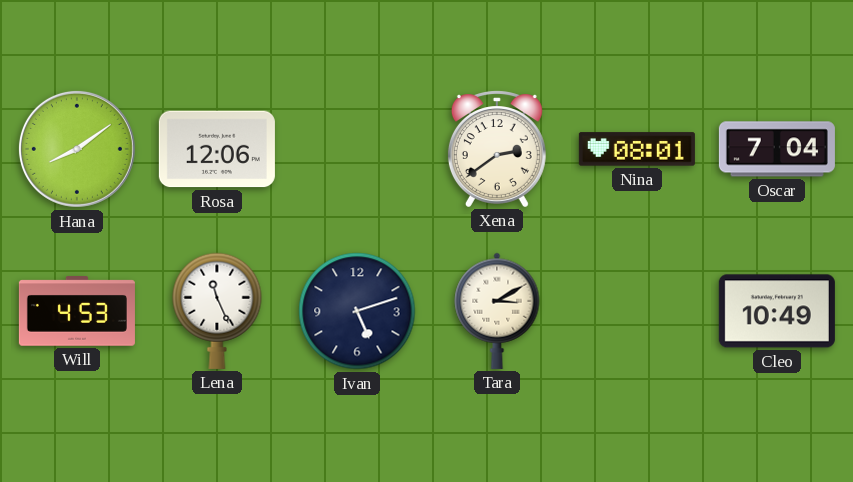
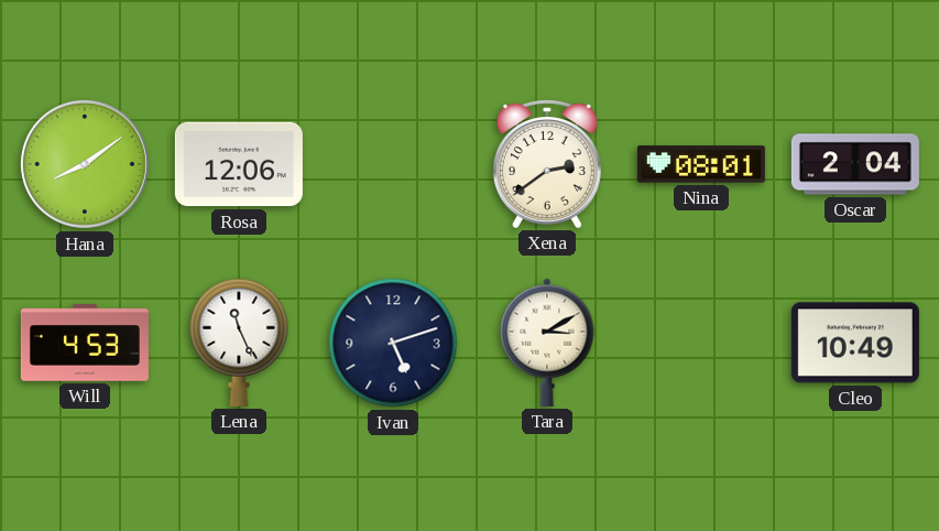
Oscar: 7:04 -> 2:04
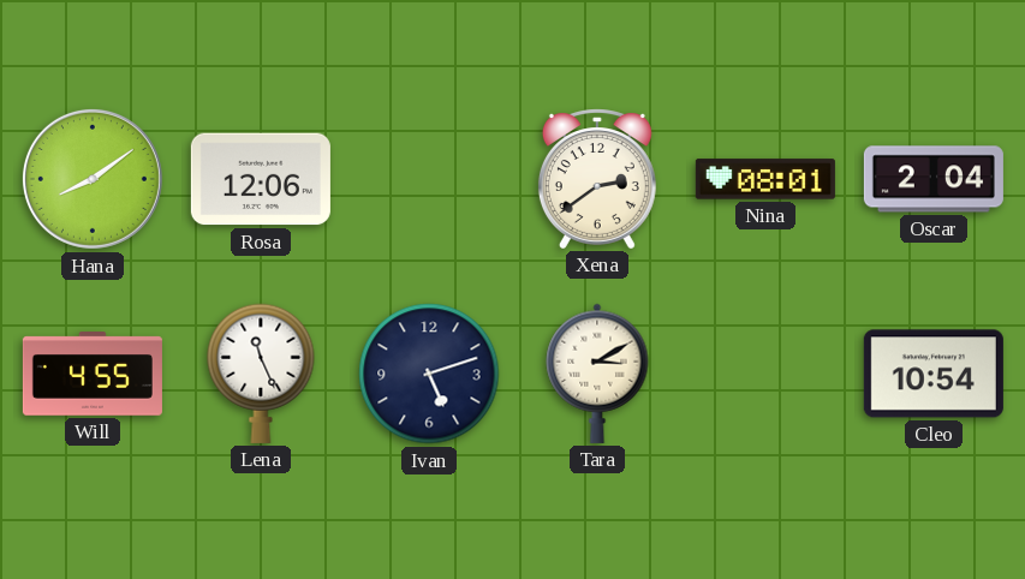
Will: 4:53 -> 4:55
Cleo: 10:49 -> 10:54
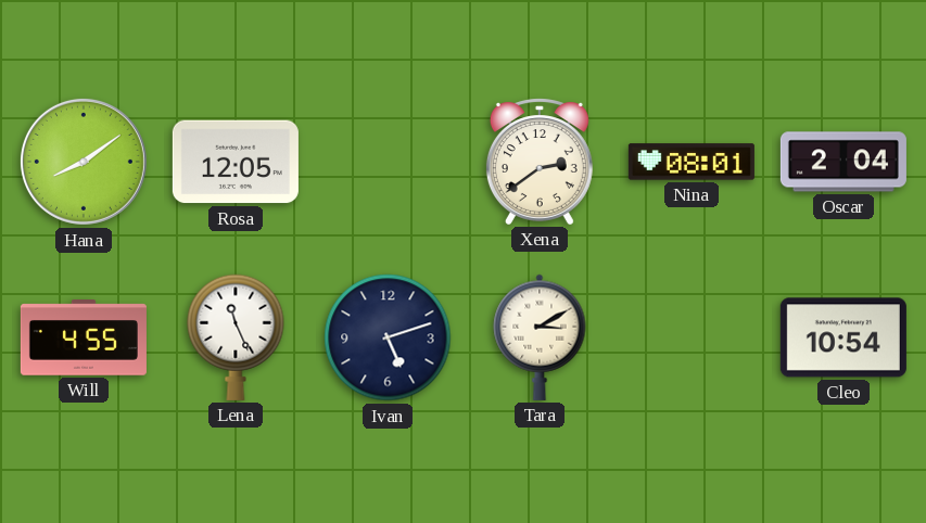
Rosa: 12:06 -> 12:05
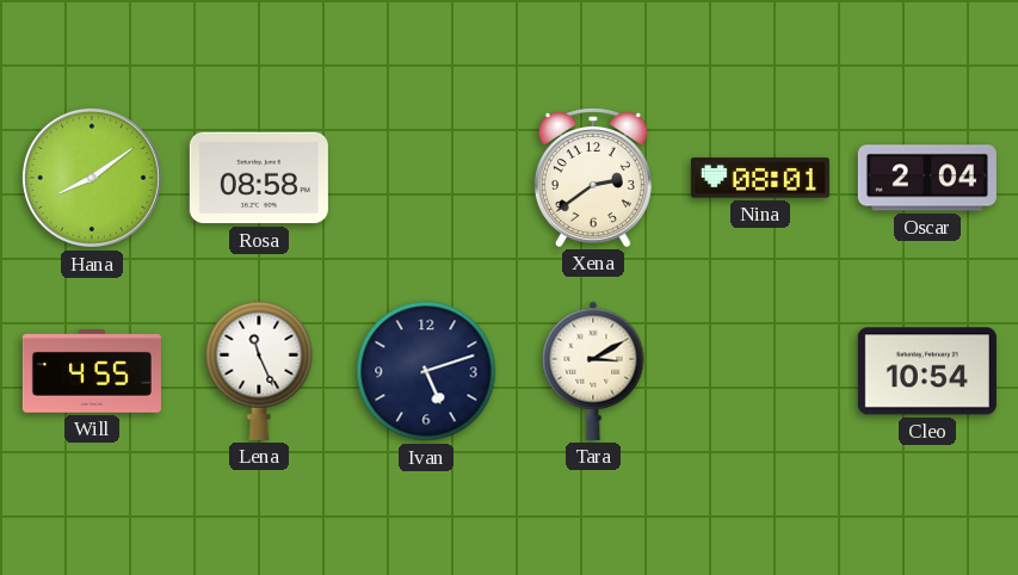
Rosa: 12:05 -> 08:58
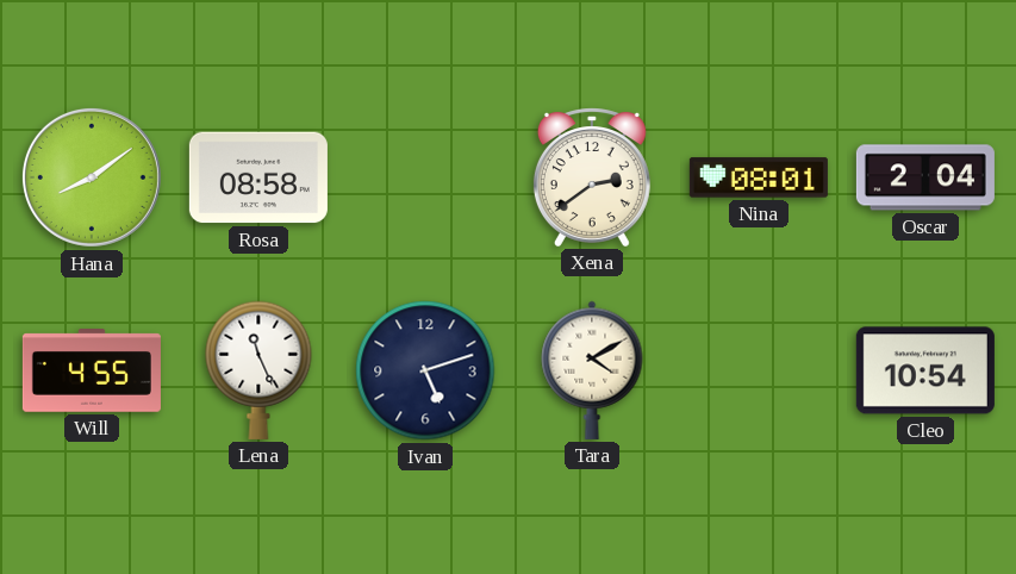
Tara: 3:10 -> 4:10
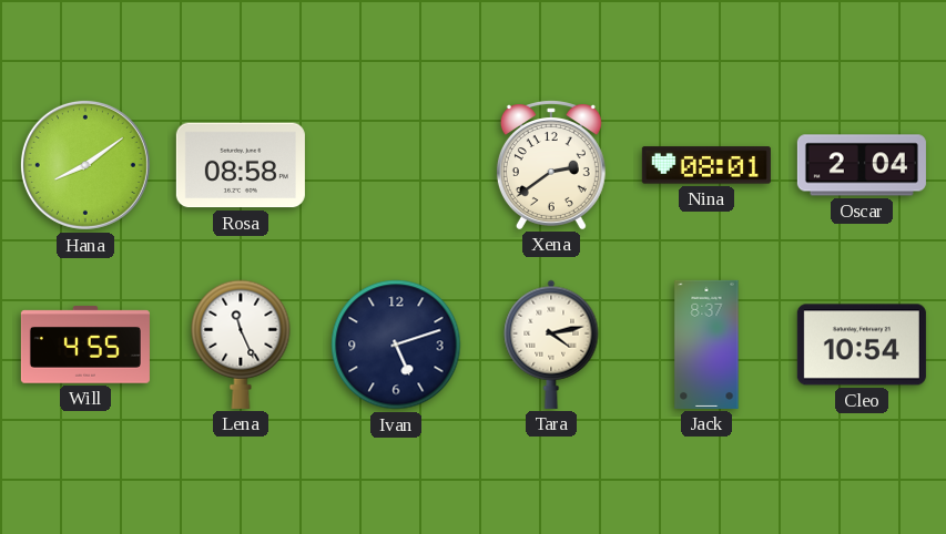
Tara: 4:10 -> 4:13
Jack: none -> 8:37
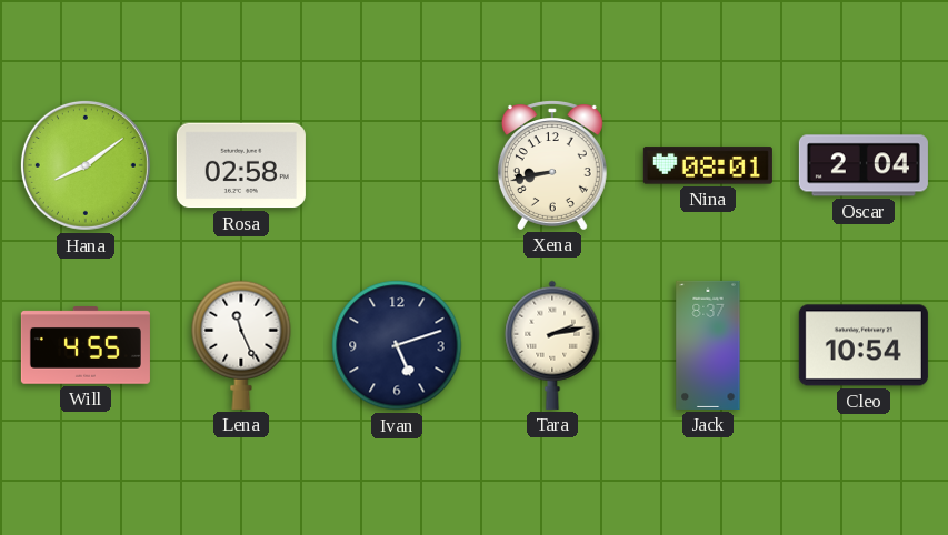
Rosa: 08:58 -> 02:58
Xena: 2:39 -> 8:43
Tara: 4:13 -> 2:13
